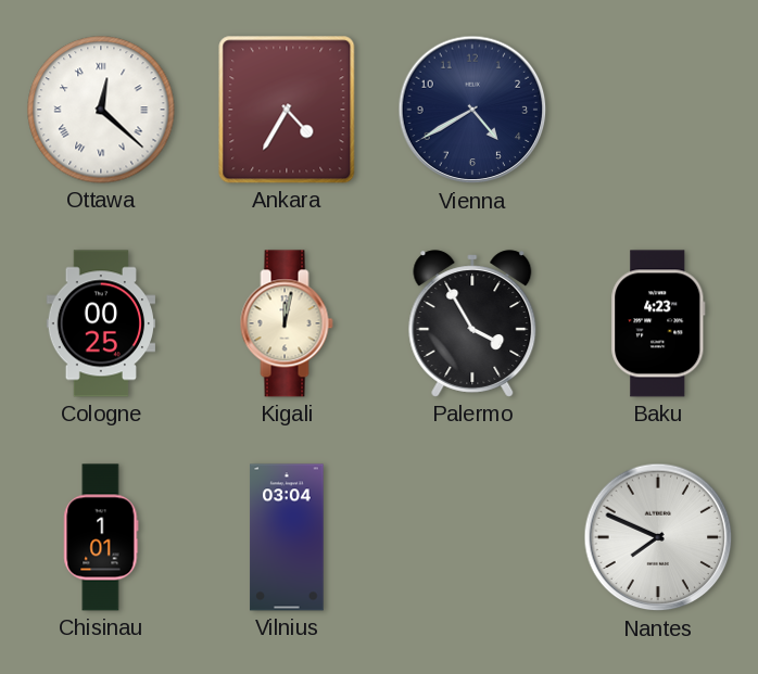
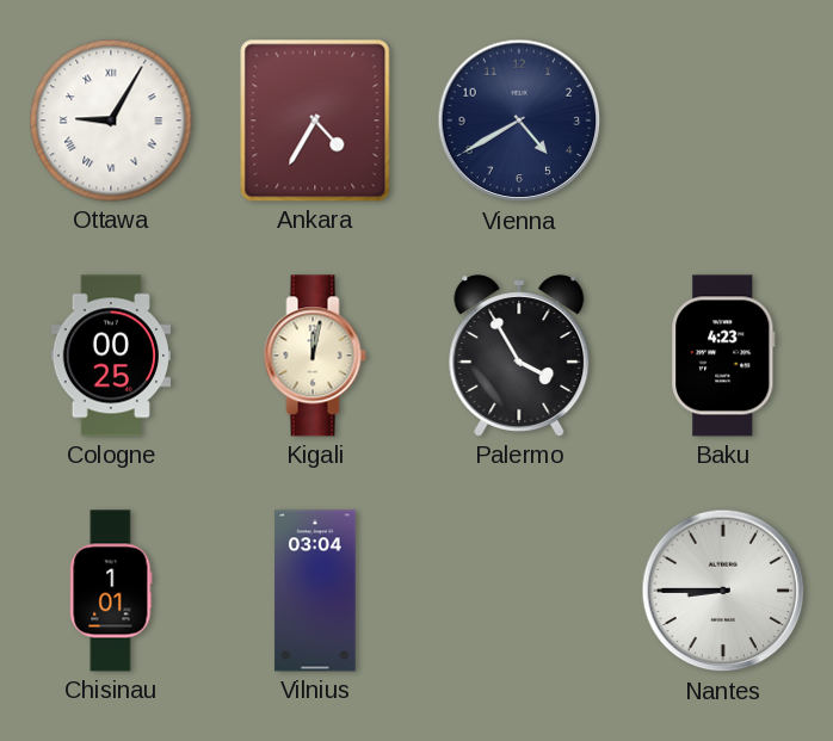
Ottawa: 12:22 -> 9:05
Nantes: 7:49 -> 8:45
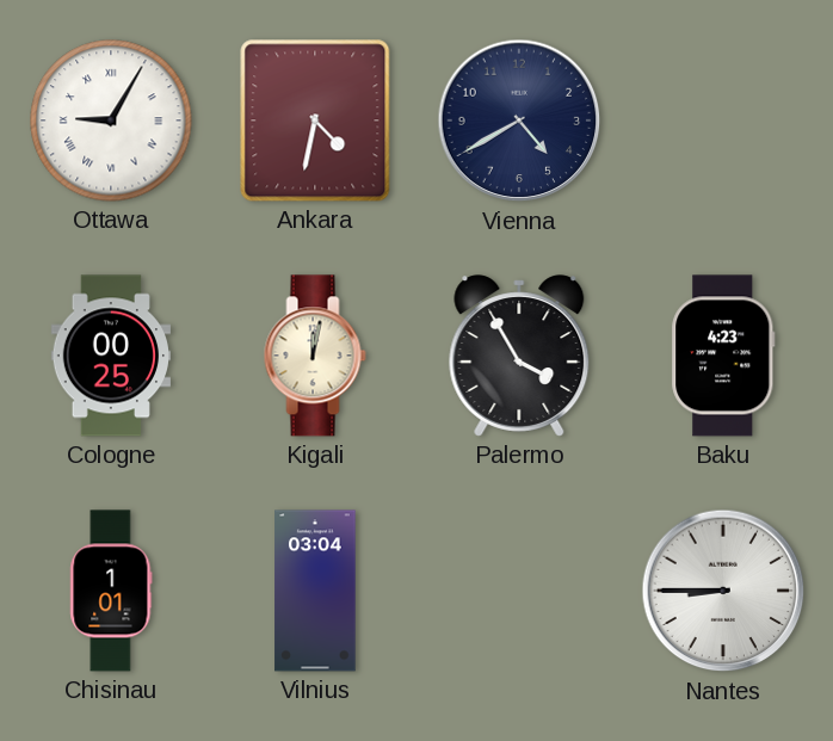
Ankara: 4:35 -> 4:32
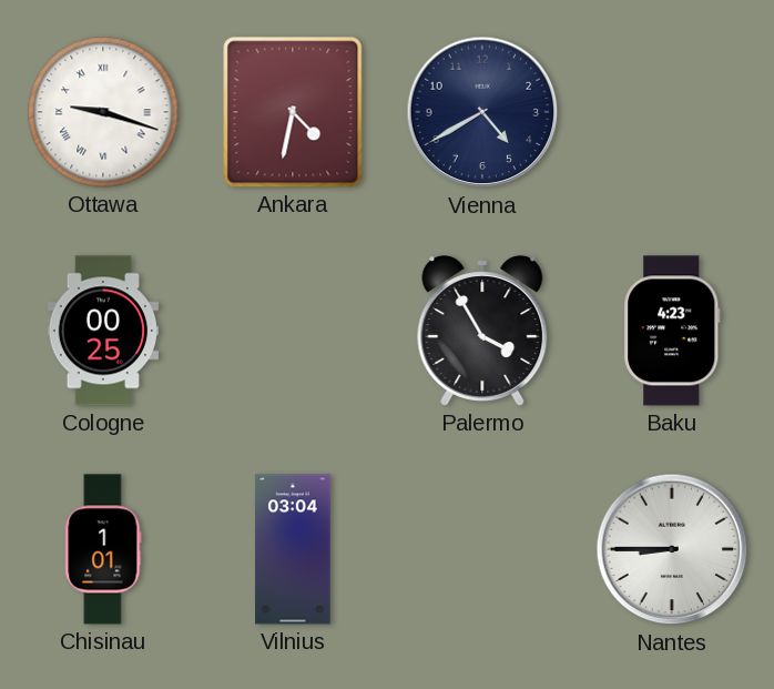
Ottawa: 9:05 -> 9:18
Kigali: 12:02 -> none
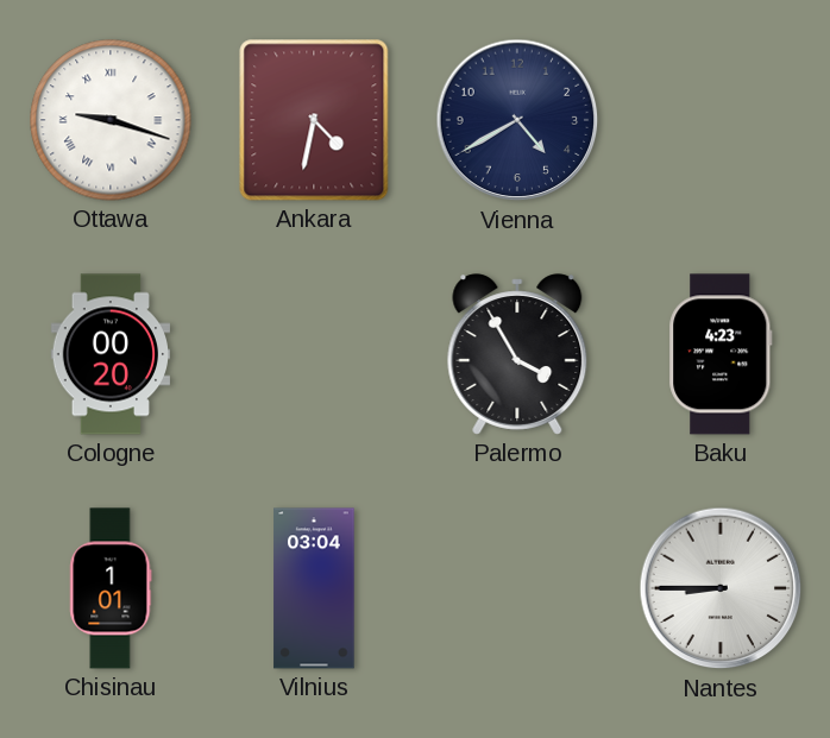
Cologne: 00:25 -> 00:20
